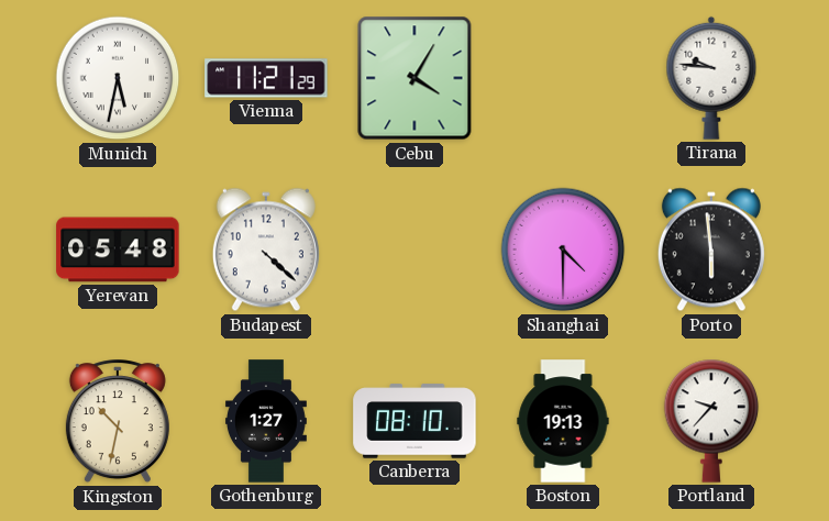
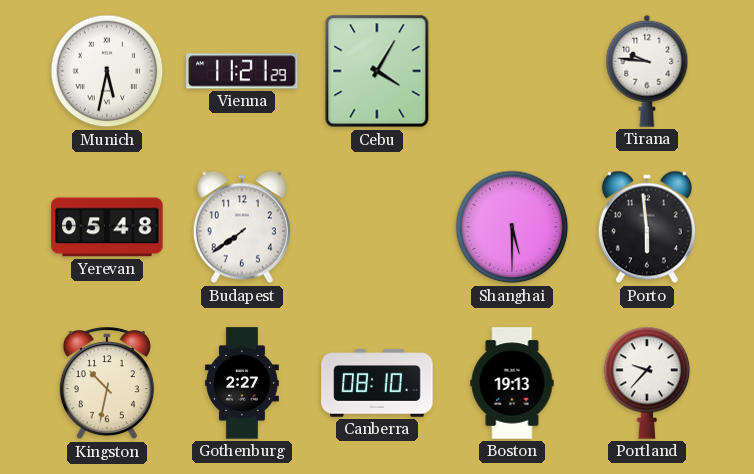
Budapest: 4:22 -> 7:39
Shanghai: 4:30 -> 5:30
Gothenburg: 1:27 -> 2:27
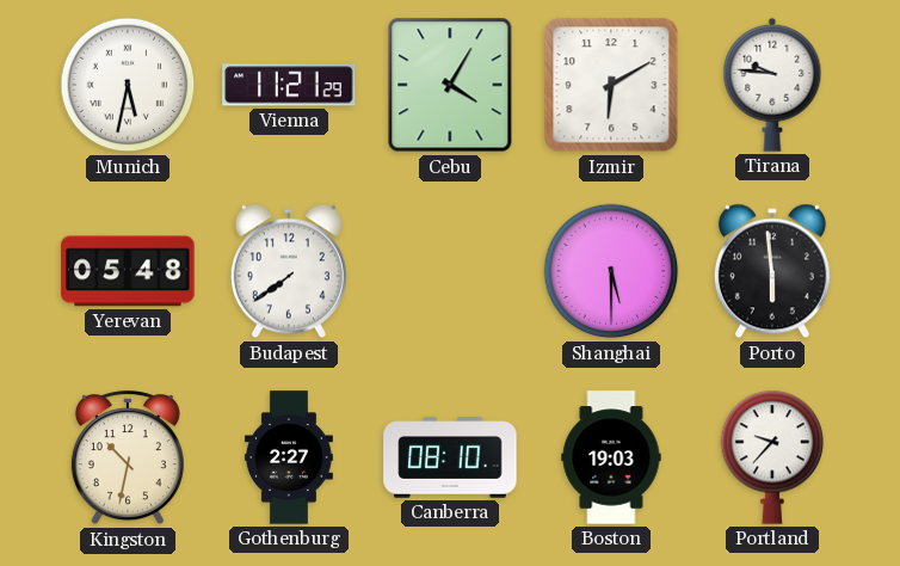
Izmir: none -> 6:10
Boston: 19:13 -> 19:03
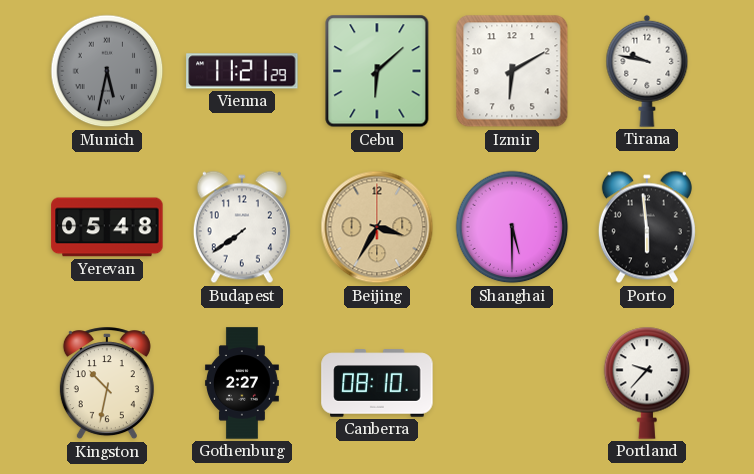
Munich dial: white -> grey
Cebu: 4:05 -> 6:08
Tirana: 9:46 -> 9:47
Beijing: none -> 3:35
Boston: 19:03 -> none
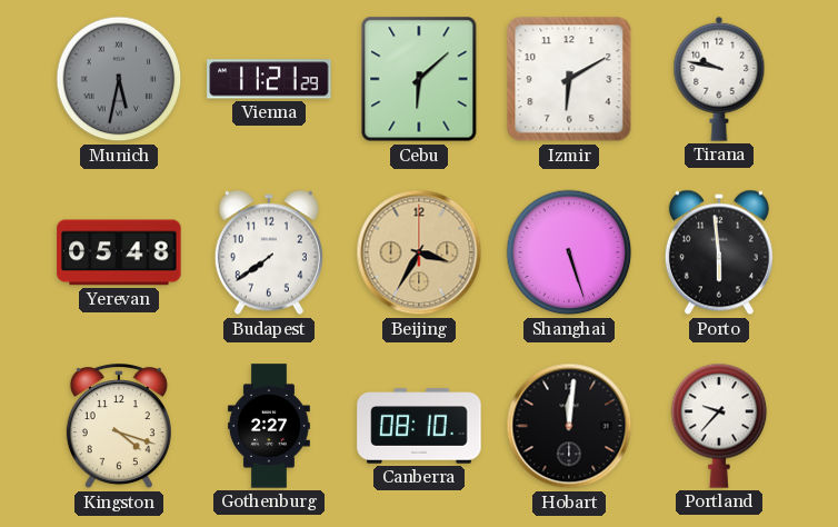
Shanghai: 5:30 -> 5:27
Kingston: 10:32 -> 4:18
Hobart: none -> 12:01
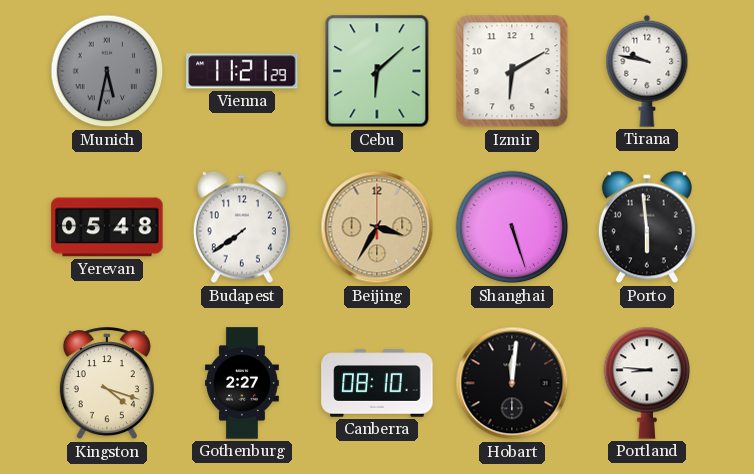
Portland: 9:37 -> 8:46
